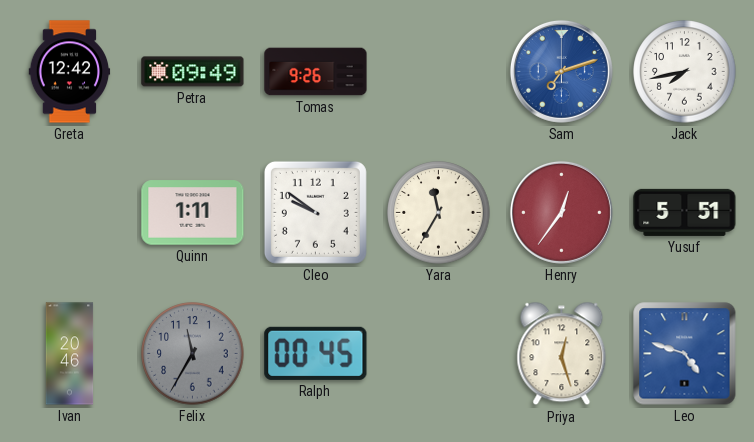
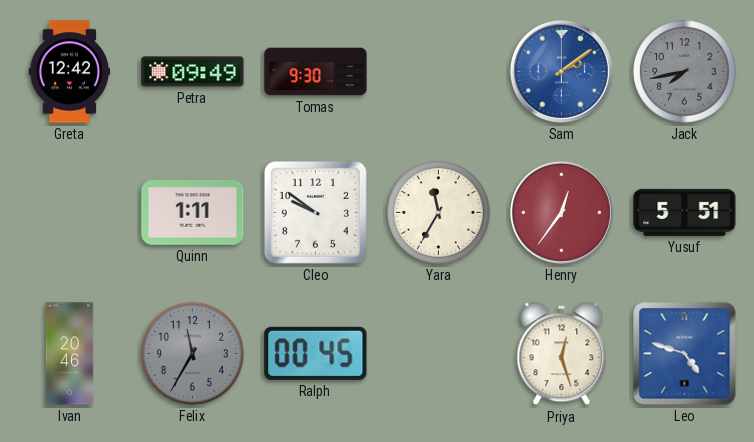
Tomas: 9:26 -> 9:30
Sam: 7:12 -> 2:09
Jack dial: white -> grey
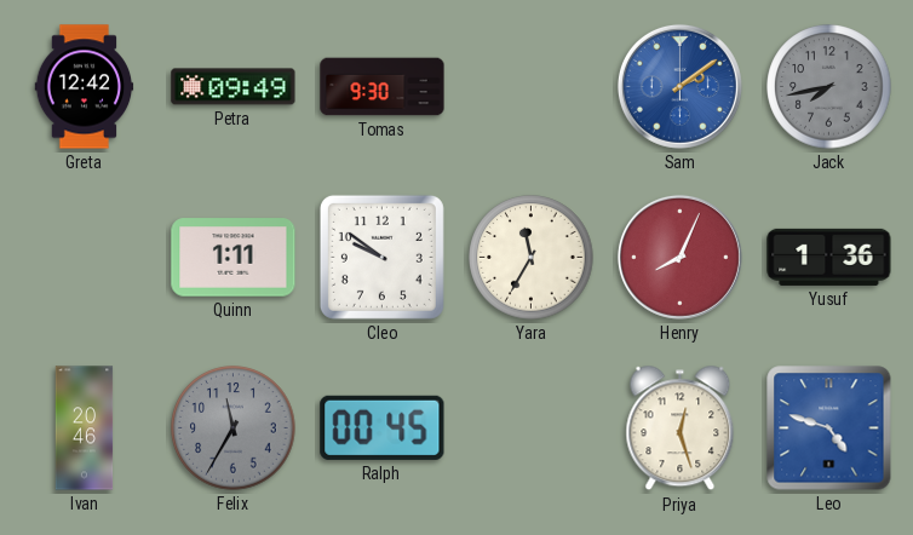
Henry: 12:36 -> 8:04
Yusuf: 5:51 -> 1:36
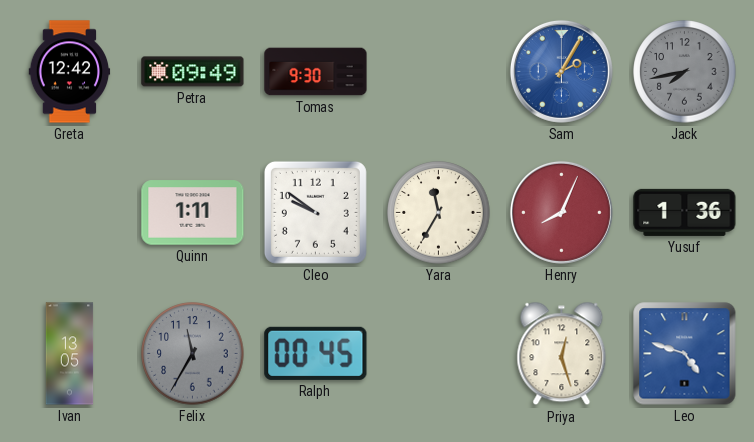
Sam: 2:09 -> 2:05
Ivan: 20:46 -> 13:05
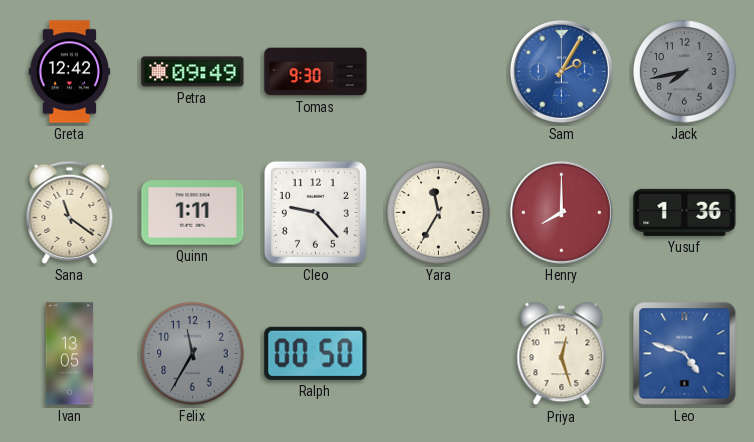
Sana: none -> 11:21
Cleo: 9:51 -> 9:23
Henry: 8:04 -> 8:00
Ralph: 00:45 -> 00:50
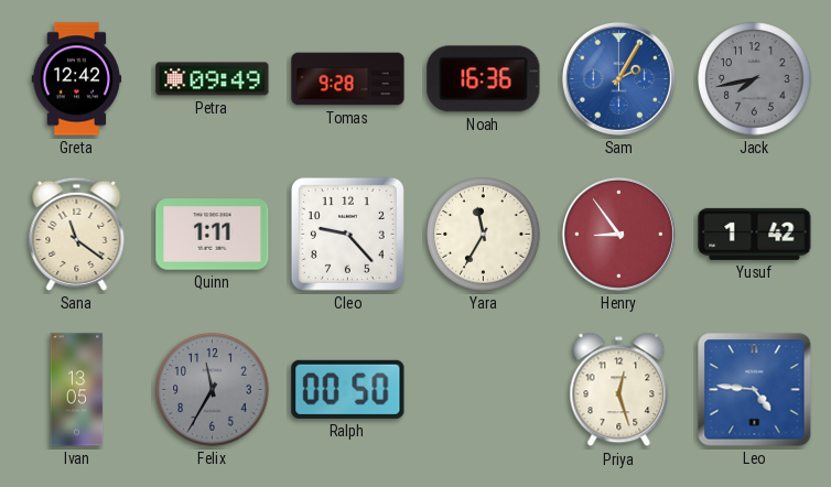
Tomas: 9:30 -> 9:28
Noah: none -> 16:36
Henry: 8:00 -> 8:54
Yusuf: 1:36 -> 1:42
Leo: 4:48 -> 4:46
